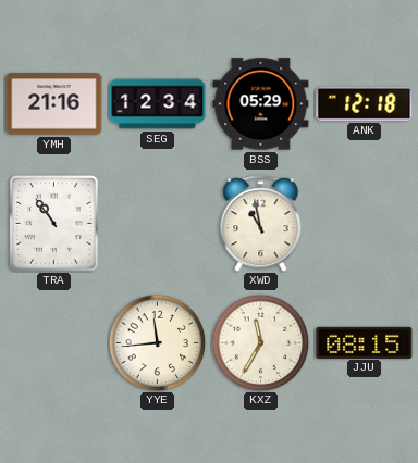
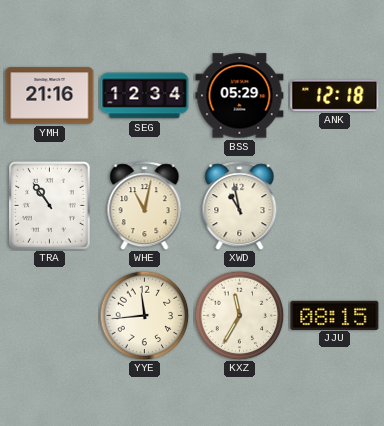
WHE: none -> 11:02
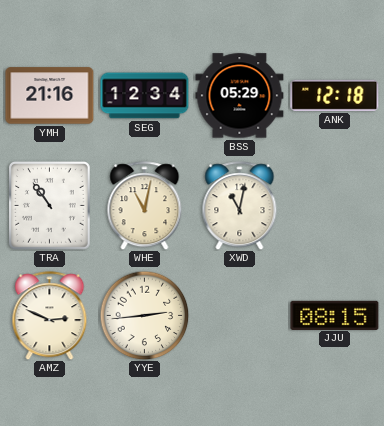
XWD: 10:58 -> 11:02
AMZ: none -> 2:49
YYE: 11:44 -> 2:44
KXZ: 11:35 -> none
